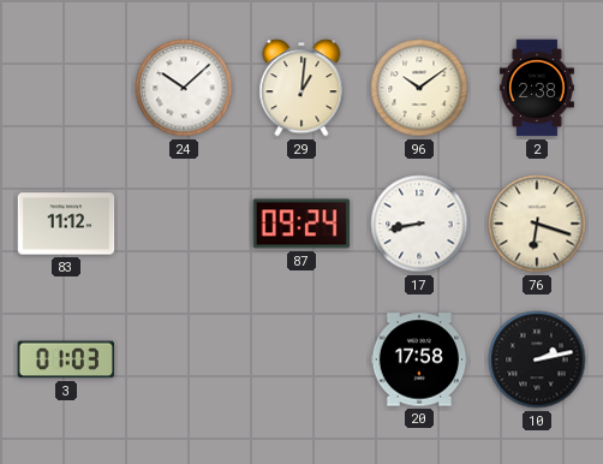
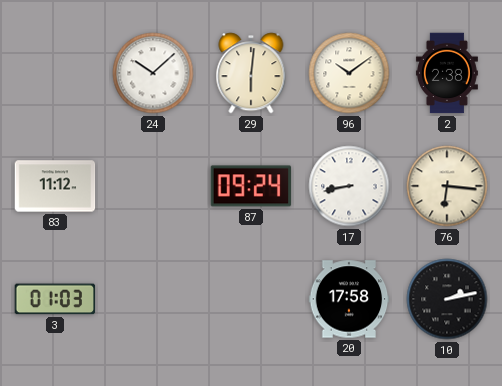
29: 1:01 -> 6:01
76: 6:18 -> 6:16
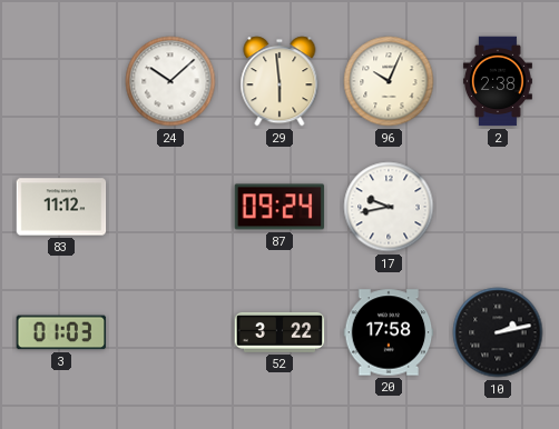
29: 6:01 -> 5:59
96: 10:09 -> 10:04
17: 8:43 -> 9:43
76: 6:16 -> none
52: none -> 3:22
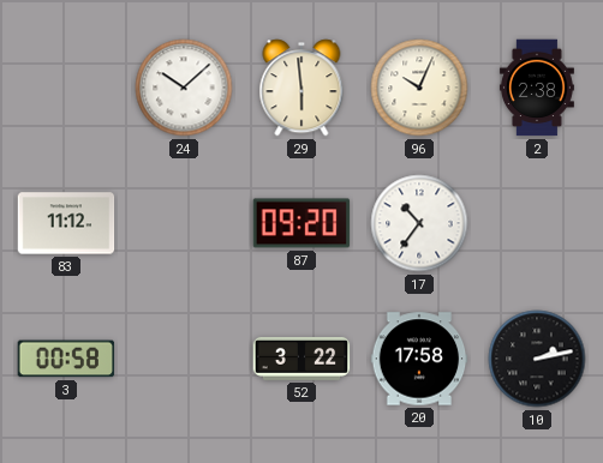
87: 09:24 -> 09:20
17: 9:43 -> 10:36
3: 01:03 -> 00:58
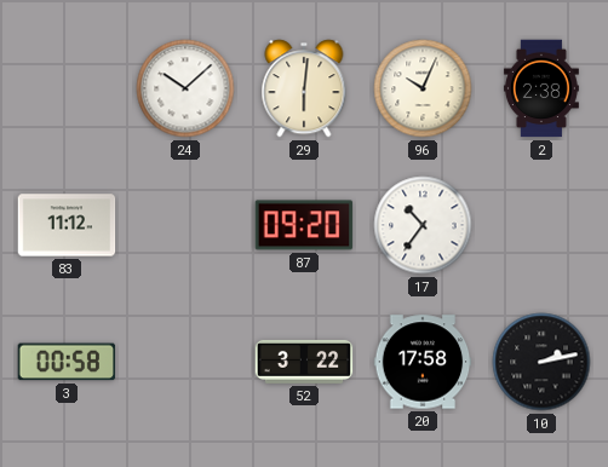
29: 5:59 -> 6:01
